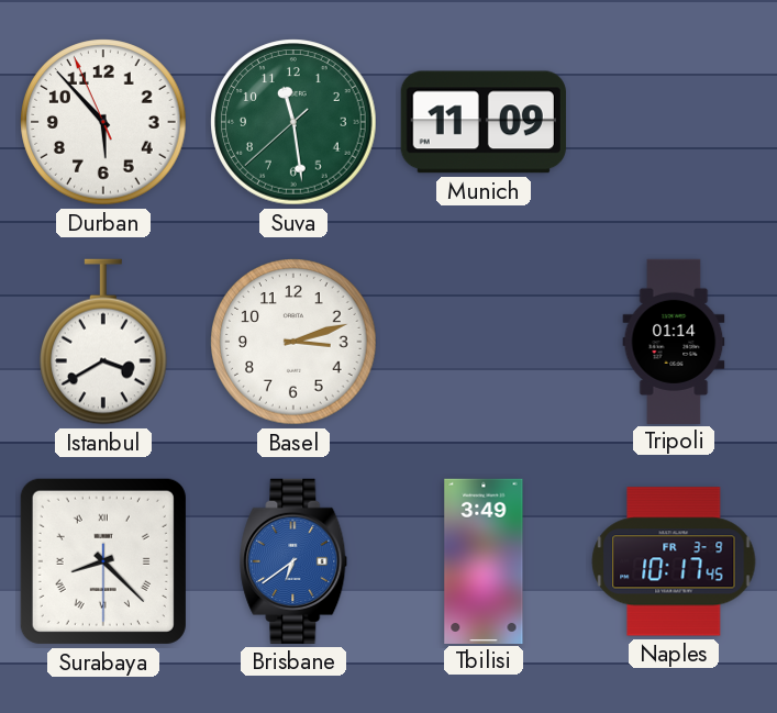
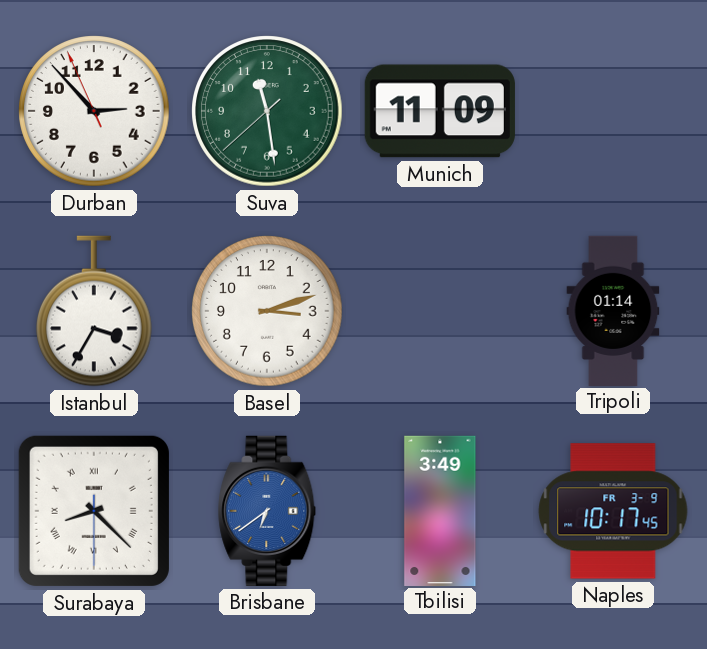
Durban: 5:52 -> 2:52
Istanbul: 3:40 -> 3:35
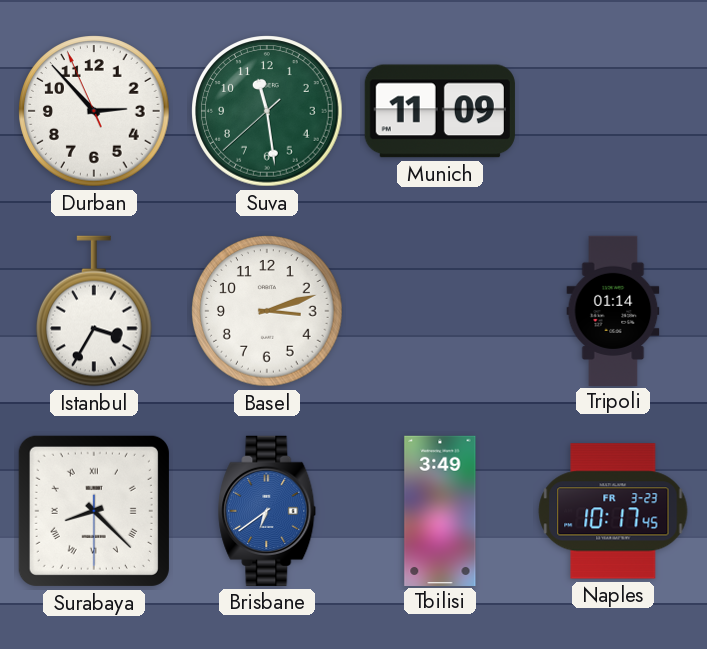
Naples date: FR 3-9 -> FR 3-23
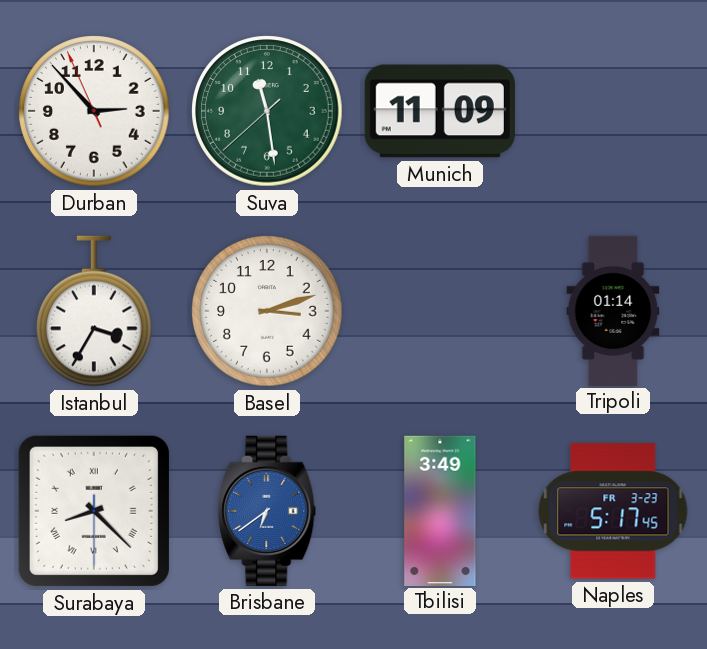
Naples: 10:17 -> 5:17
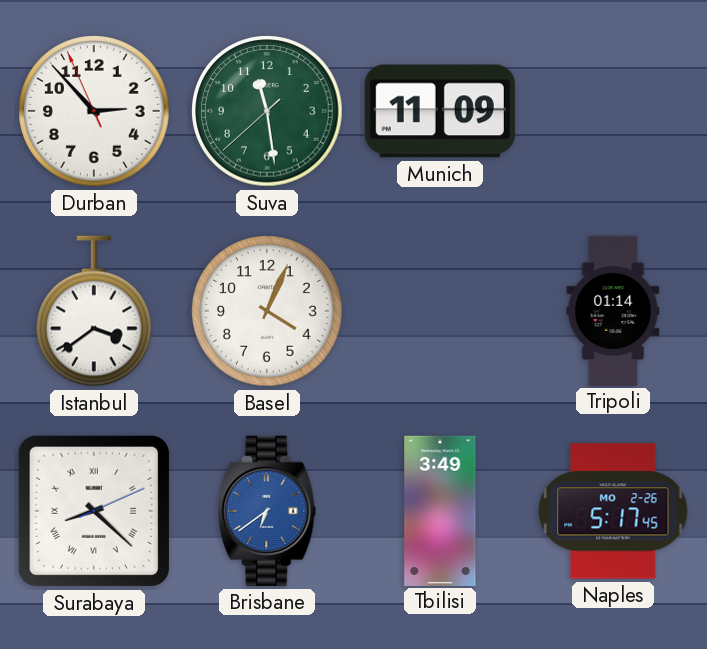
Istanbul: 3:35 -> 3:39
Basel: 3:12 -> 4:04
Surabaya: 8:22:30 -> 8:22:11
Naples date: FR 3-23 -> MO 2-26
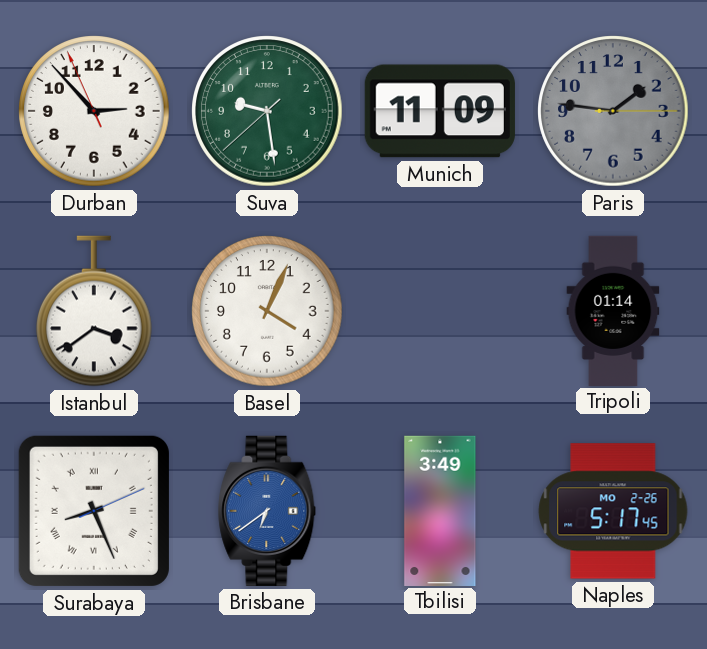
Suva: 11:28 -> 9:28
Paris: none -> 1:46
Surabaya: 8:22 -> 8:26
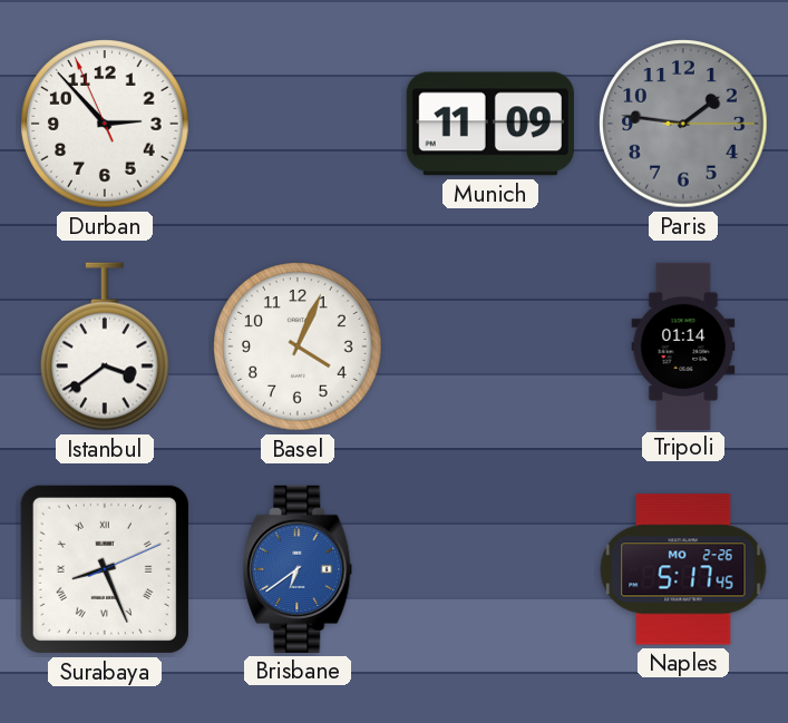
Suva: 9:28 -> none
Tbilisi: 3:49 -> none
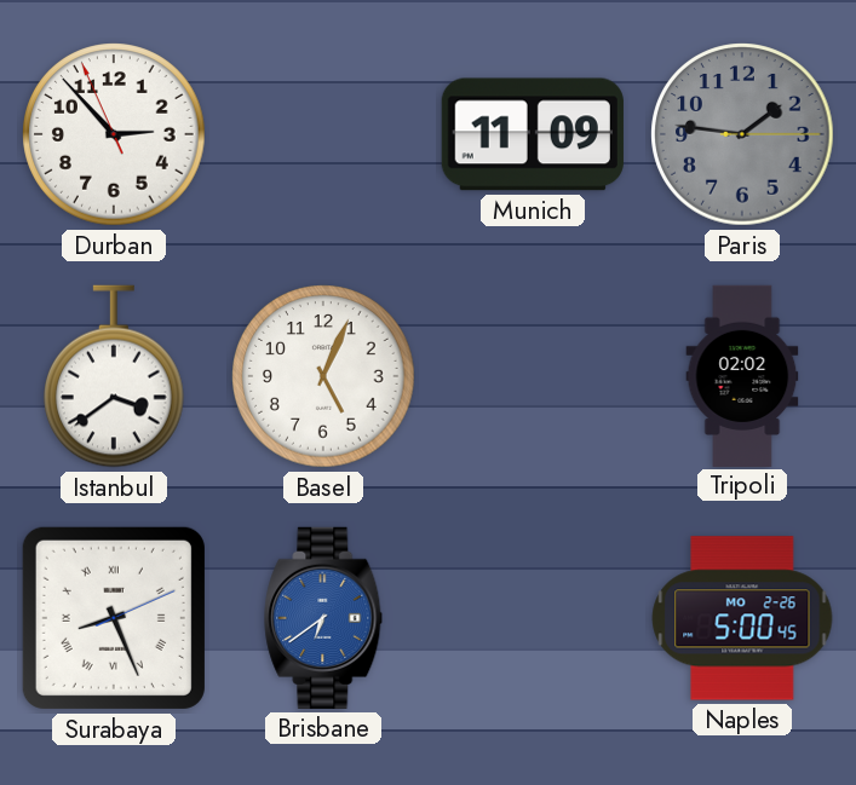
Basel: 4:04 -> 5:04
Tripoli: 01:14 -> 02:02
Naples: 5:17 -> 5:00
